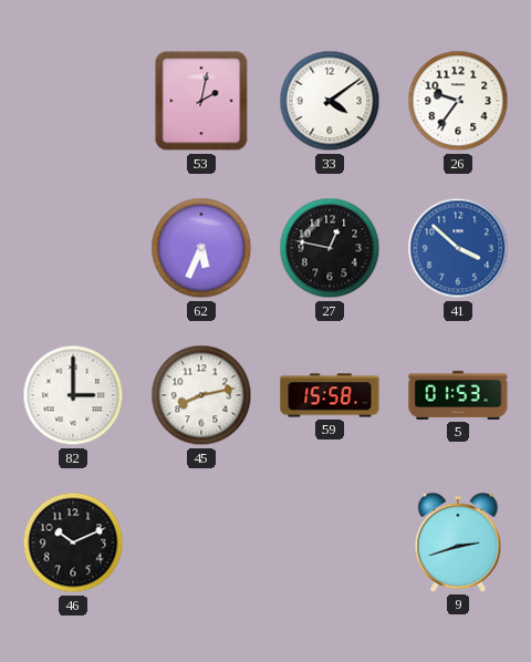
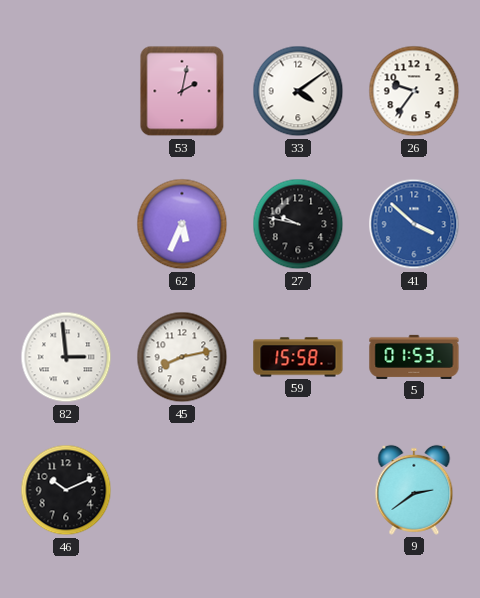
27: 12:47 -> 9:47
82: 3:00 -> 2:59
9: 2:42 -> 2:39
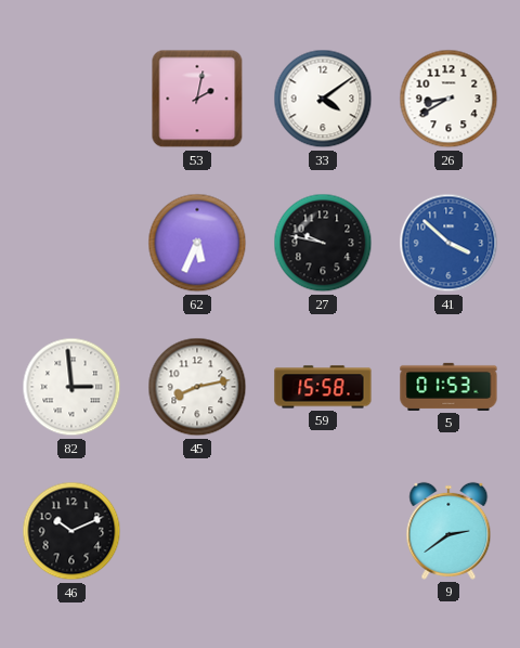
26: 9:36 -> 8:40
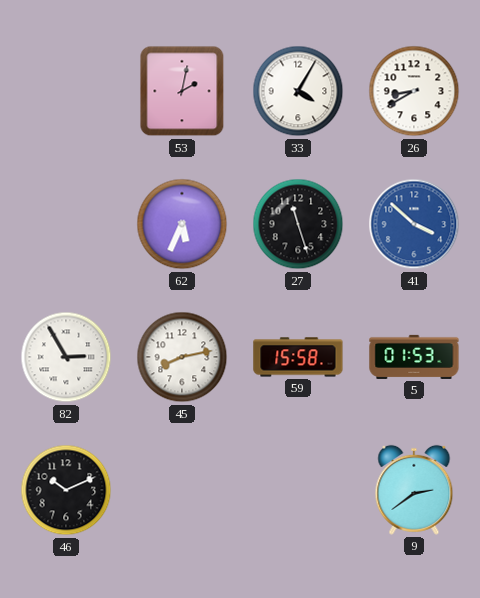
33: 4:09 -> 4:05
27: 9:47 -> 11:27
82: 2:59 -> 2:55
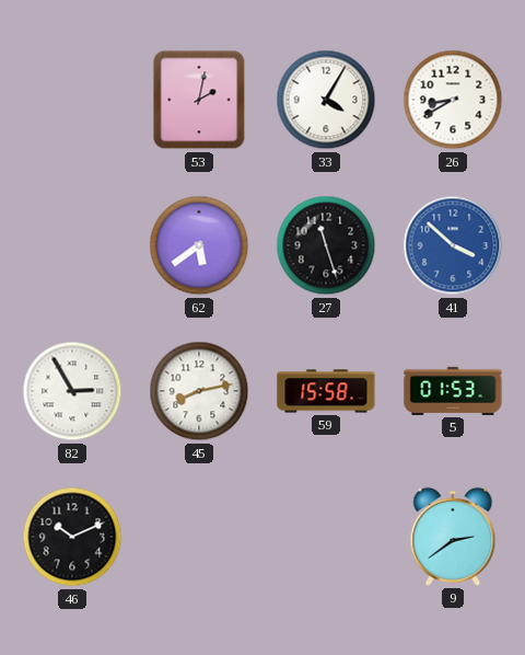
62: 5:34 -> 5:39
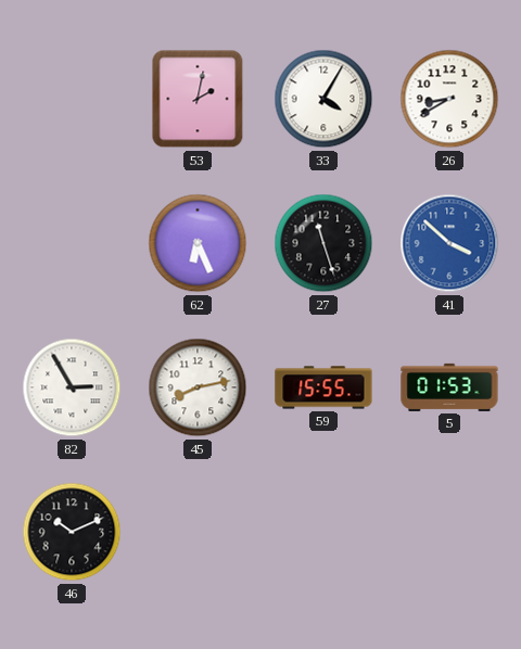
62: 5:39 -> 6:26
59: 15:58 -> 15:55
9: 2:39 -> none
